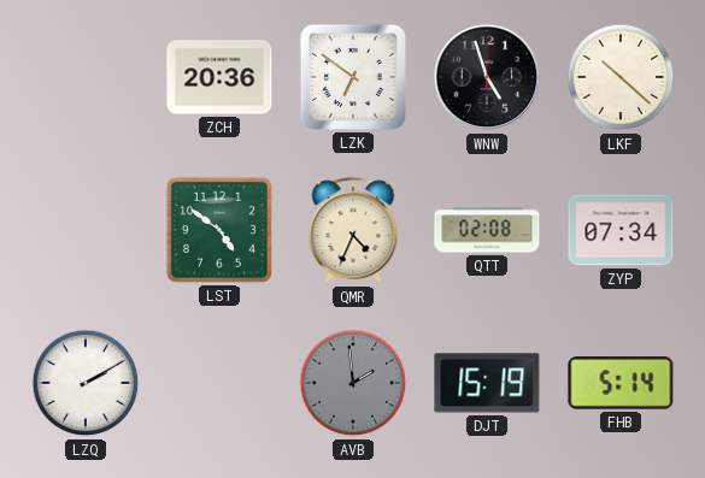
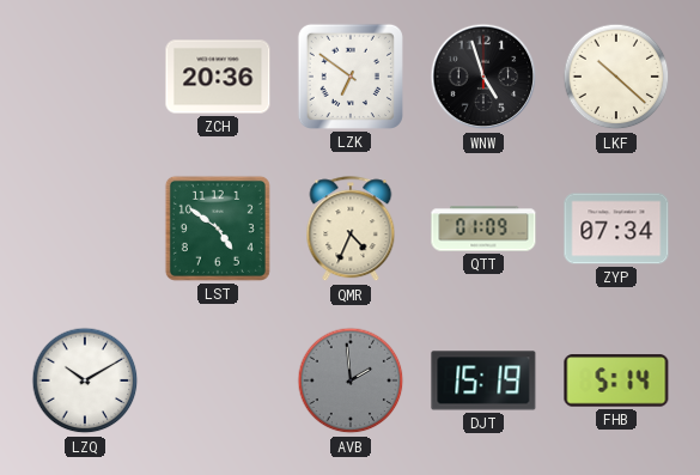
QTT: 02:08 -> 01:09
LZQ: 2:10 -> 10:10
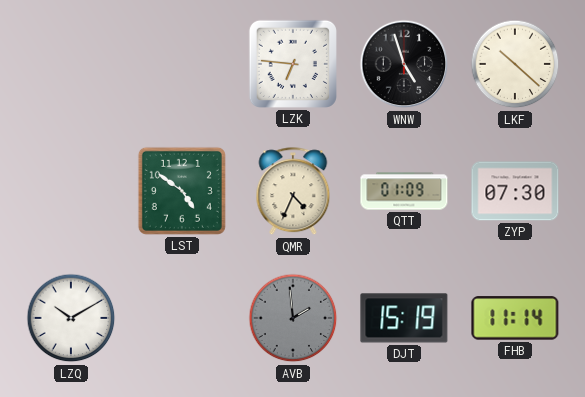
ZCH: 20:36 -> none
LZK: 6:51 -> 6:46
ZYP: 07:34 -> 07:30
FHB: 5:14 -> 11:14
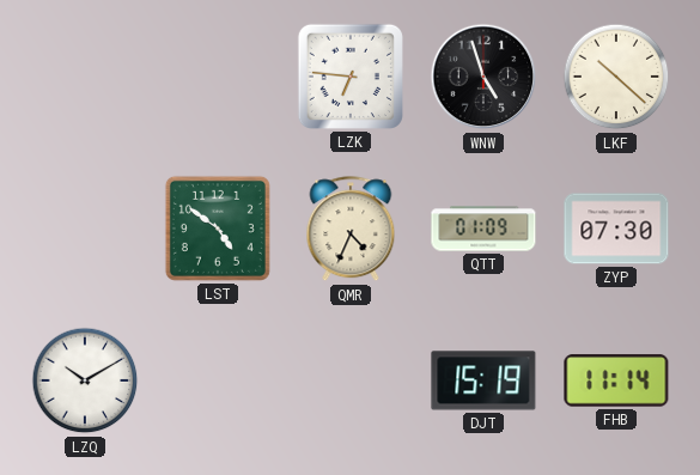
AVB: 1:59 -> none
